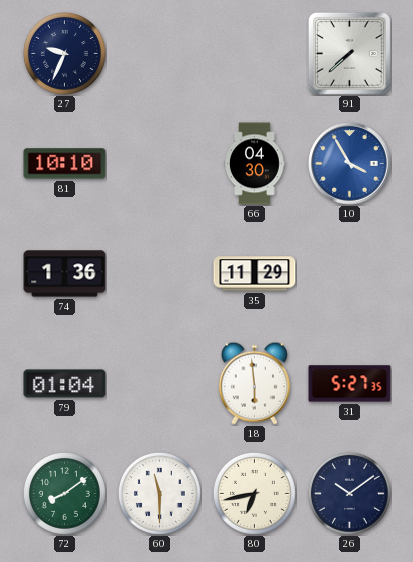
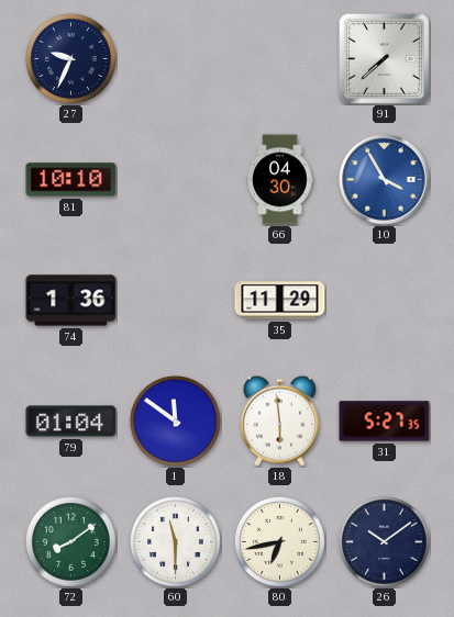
1: none -> 11:51
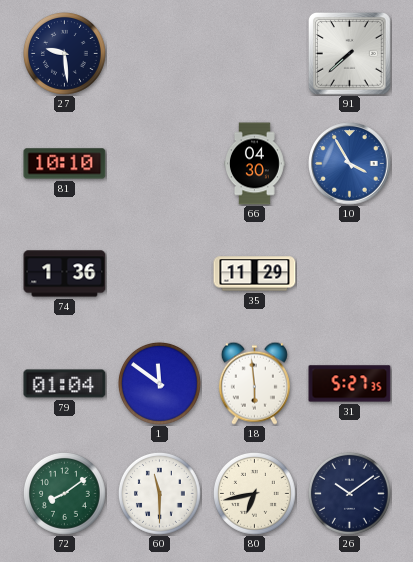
27: 9:34 -> 9:29
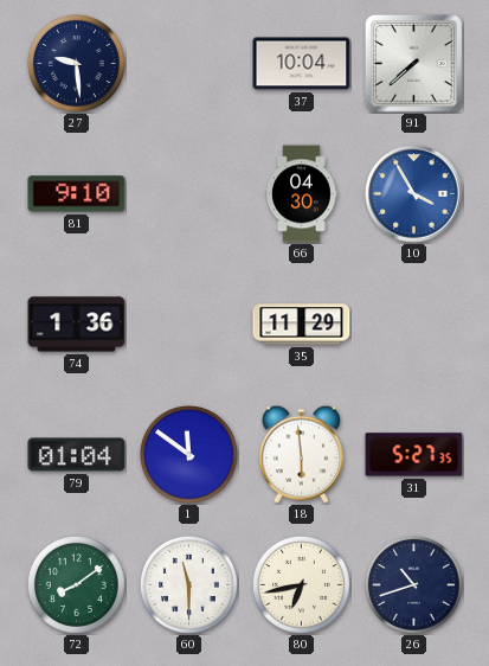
37: none -> 10:04
81: 10:10 -> 9:10
26: 10:09 -> 10:42
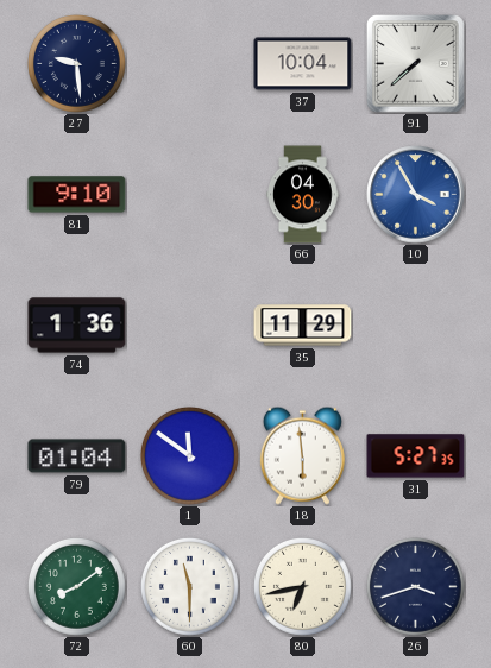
26: 10:42 -> 3:42
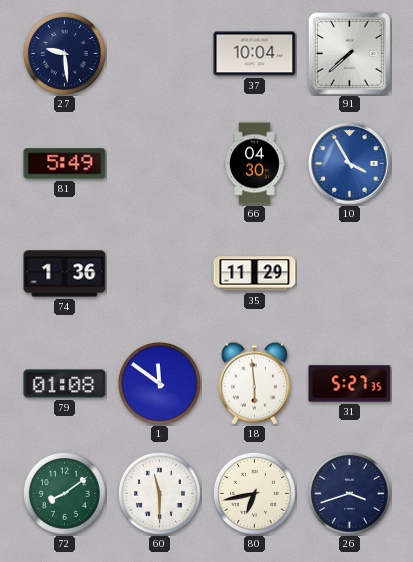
81: 9:10 -> 5:49
79: 01:04 -> 01:08
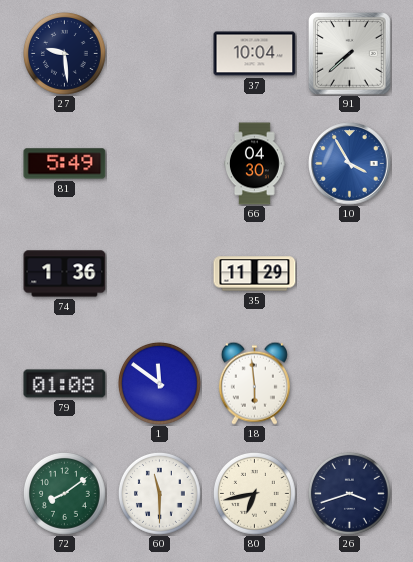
31: 5:27 -> none
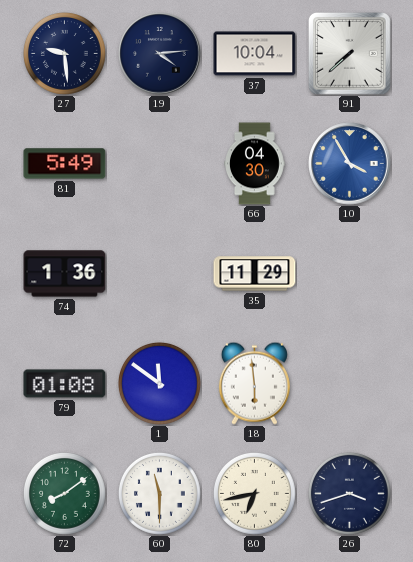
19: none -> 4:14
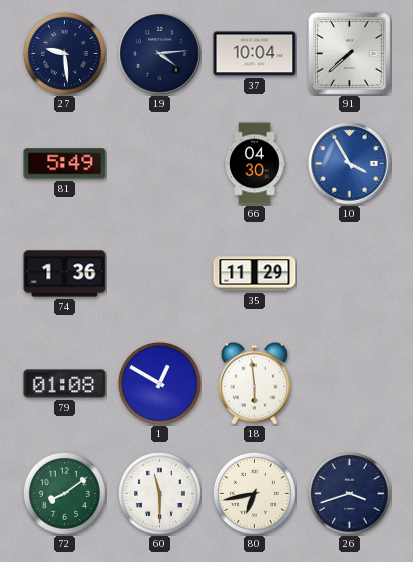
1: 11:51 -> 12:50
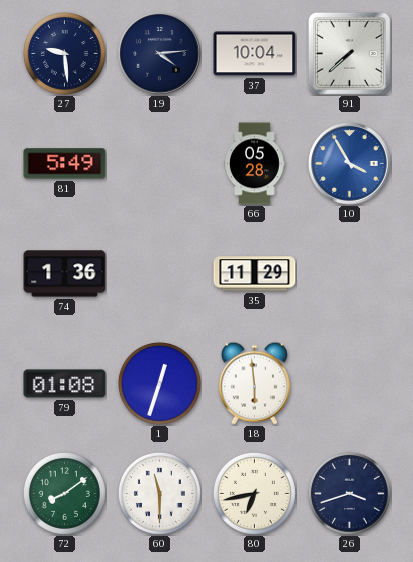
66: 04:30 -> 05:28
1: 12:50 -> 12:33
